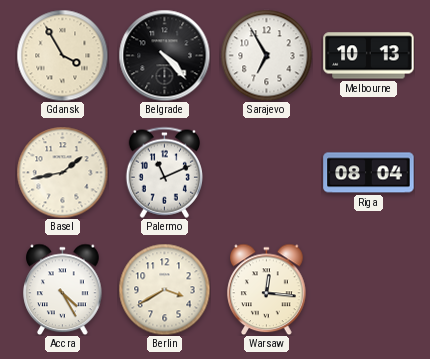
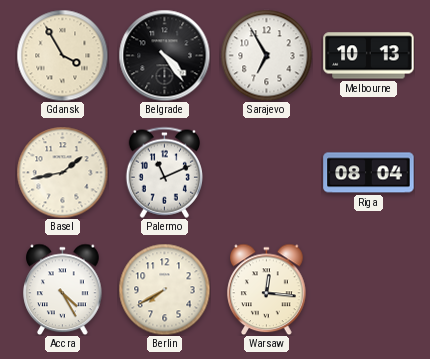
Belgrade: 4:23 -> 4:24
Berlin: 3:40 -> 7:40
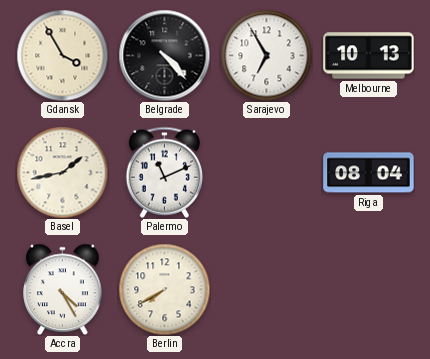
Belgrade: 4:24 -> 4:23
Warsaw: 12:16 -> none
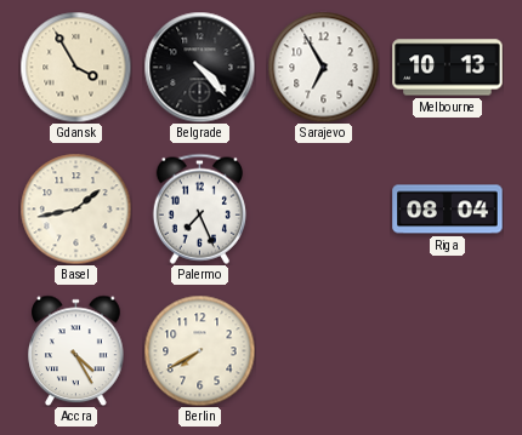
Palermo: 11:11 -> 7:26
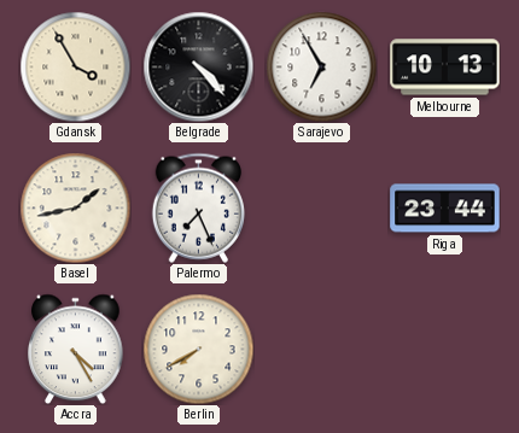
Riga: 08:04 -> 23:44
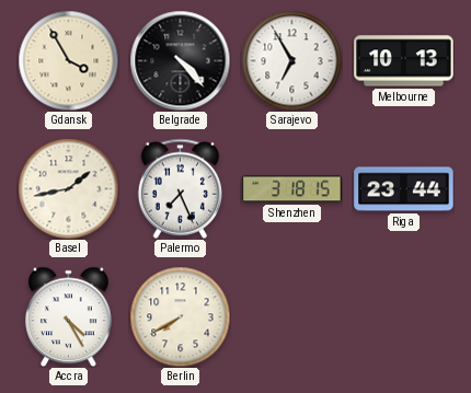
Shenzhen: none -> 3:18
